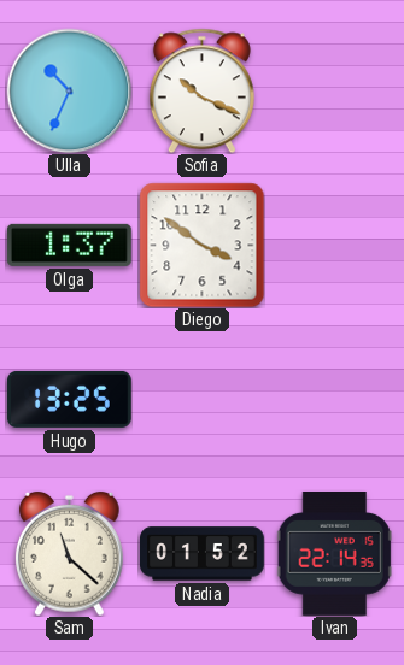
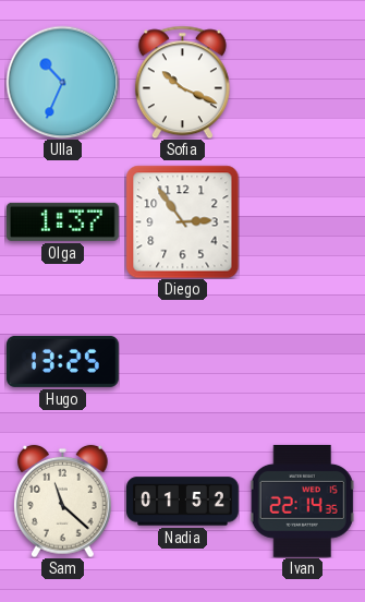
Diego: 3:51 -> 2:54
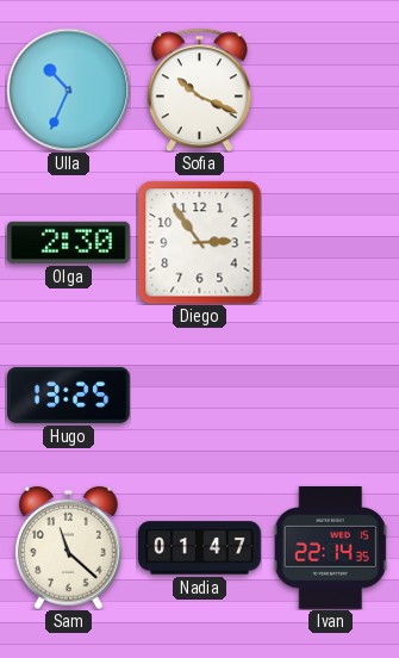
Olga: 1:37 -> 2:30
Nadia: 01:52 -> 01:47
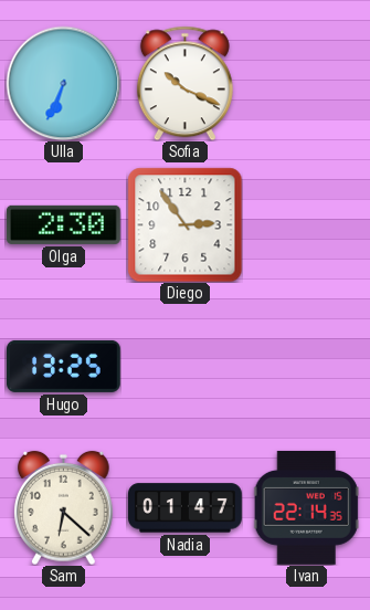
Ulla: 10:34 -> 6:34
Sam: 11:22 -> 6:22
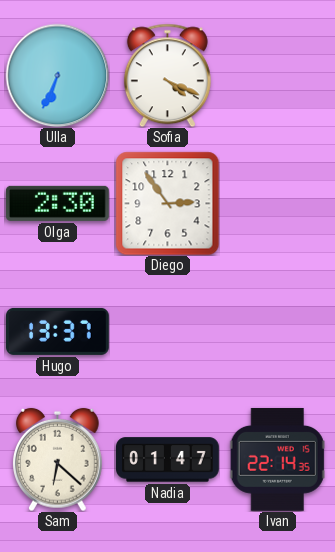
Sofia: 10:19 -> 4:19
Hugo: 13:25 -> 13:37
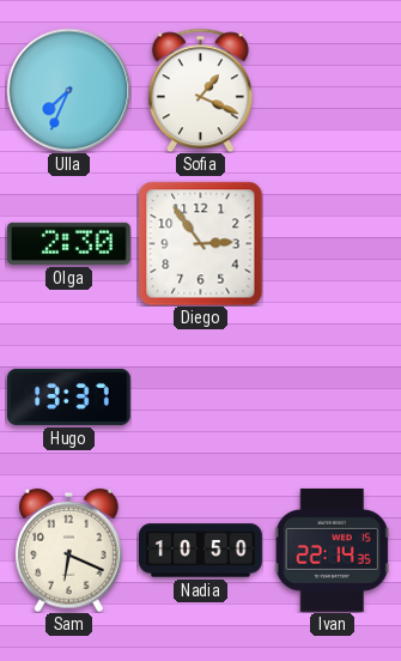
Ulla: 6:34 -> 7:34
Sofia: 4:19 -> 1:19
Sam: 6:22 -> 6:19
Nadia: 01:47 -> 10:50
